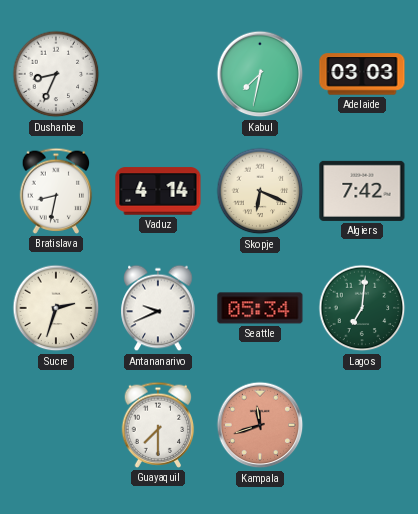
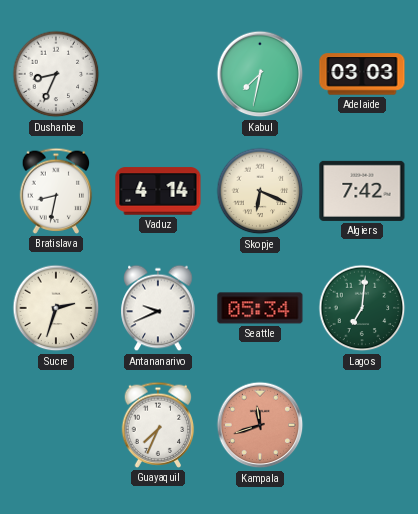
Guayaquil: 7:30 -> 7:34
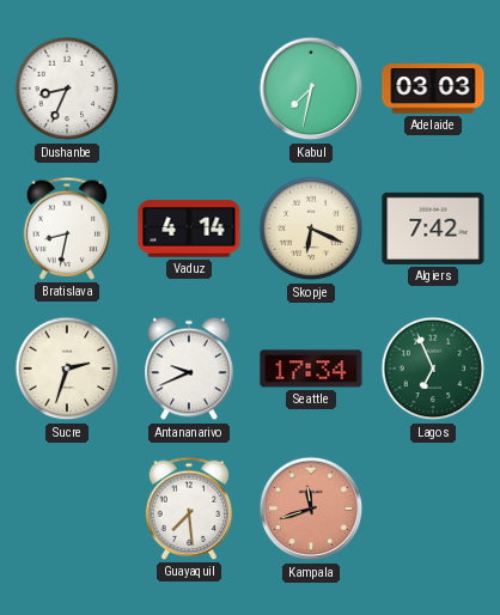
Seattle: 05:34 -> 17:34
Lagos: 7:01 -> 6:56
Guayaquil: 7:34 -> 7:29
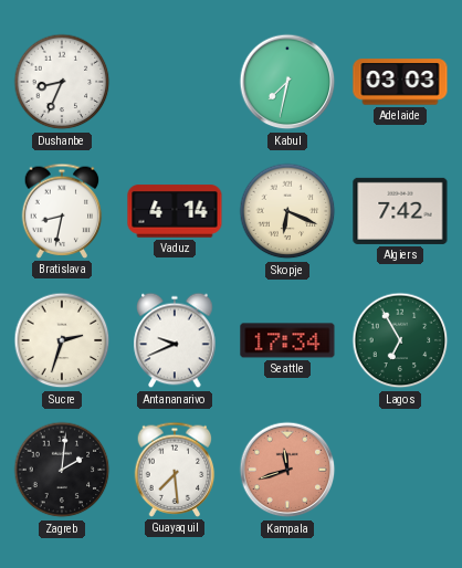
Lagos: 6:56 -> 6:55
Zagreb: none -> 2:01
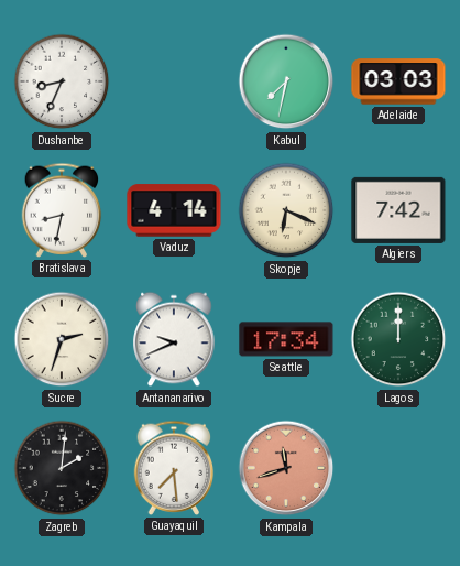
Lagos: 6:55 -> 12:00
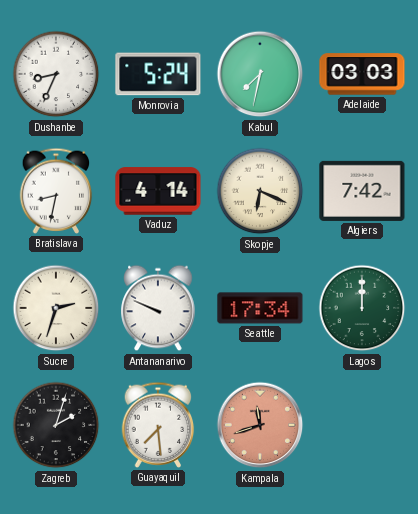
Monrovia: none -> 5:24
Antananarivo: 9:41 -> 9:49
Zagreb: 2:01 -> 2:03
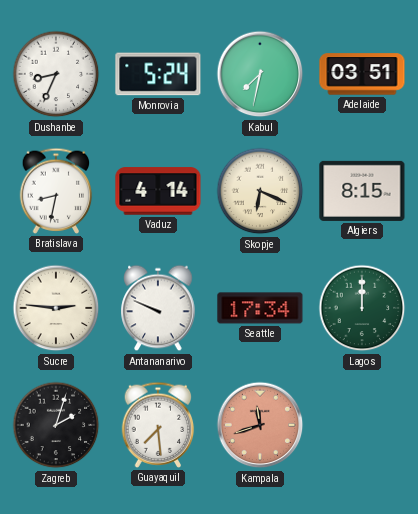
Adelaide: 03:03 -> 03:51
Algiers: 7:42 -> 8:15
Sucre: 2:33 -> 2:46
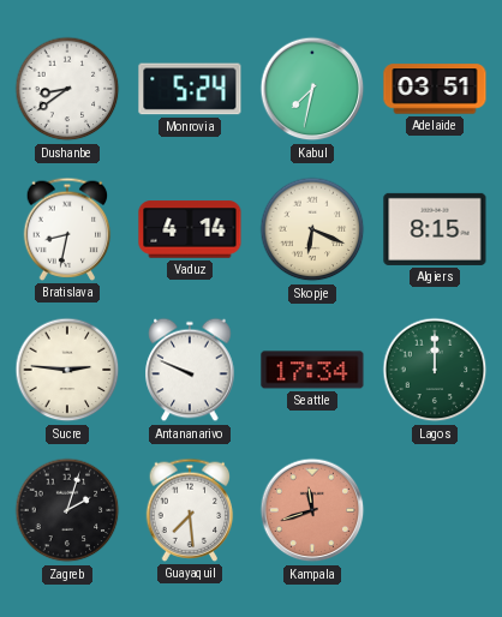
Dushanbe: 8:34 -> 8:39
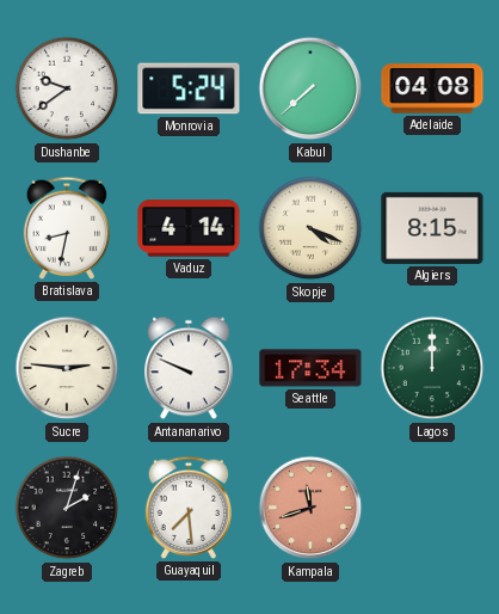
Dushanbe: 8:39 -> 9:39
Kabul: 7:32 -> 7:38
Adelaide: 03:51 -> 04:08
Skopje: 6:19 -> 4:19
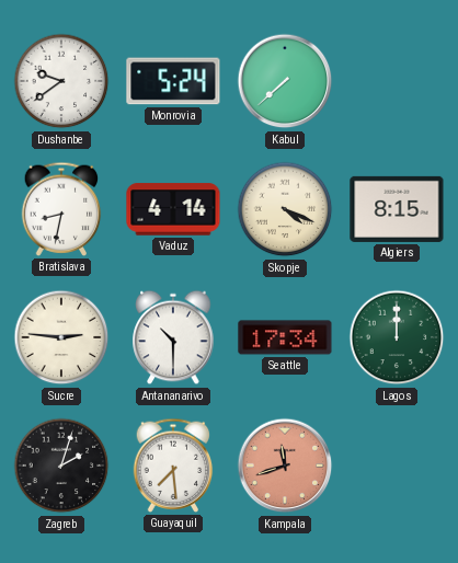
Adelaide: 04:08 -> none
Antananarivo: 9:49 -> 10:30
